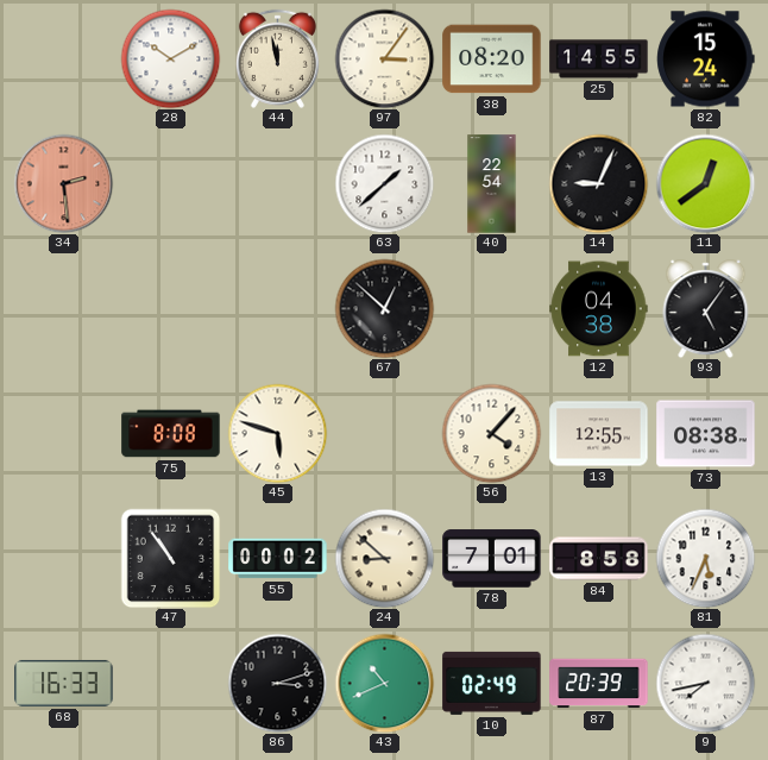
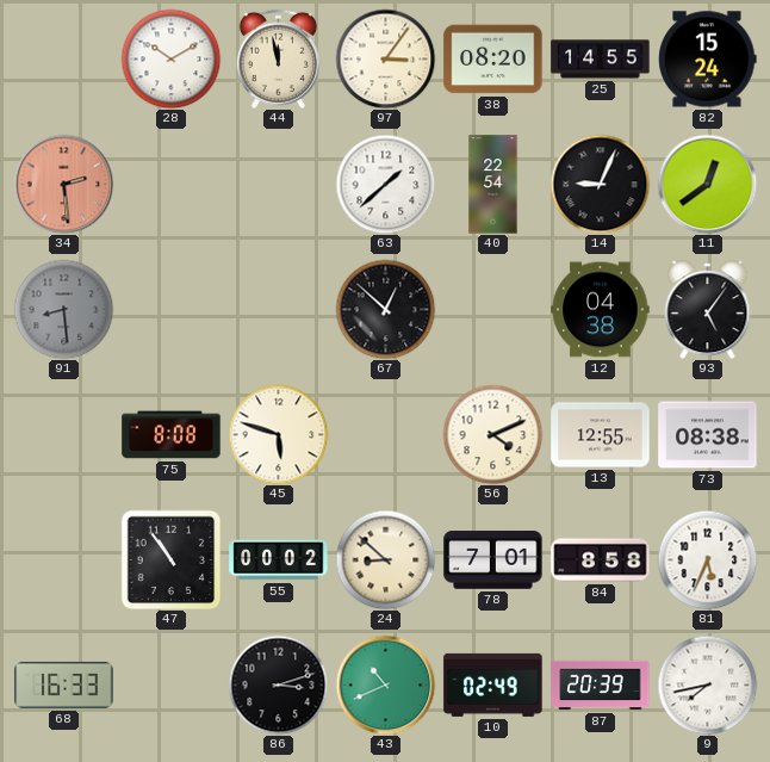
91: none -> 8:29
56: 4:07 -> 4:11
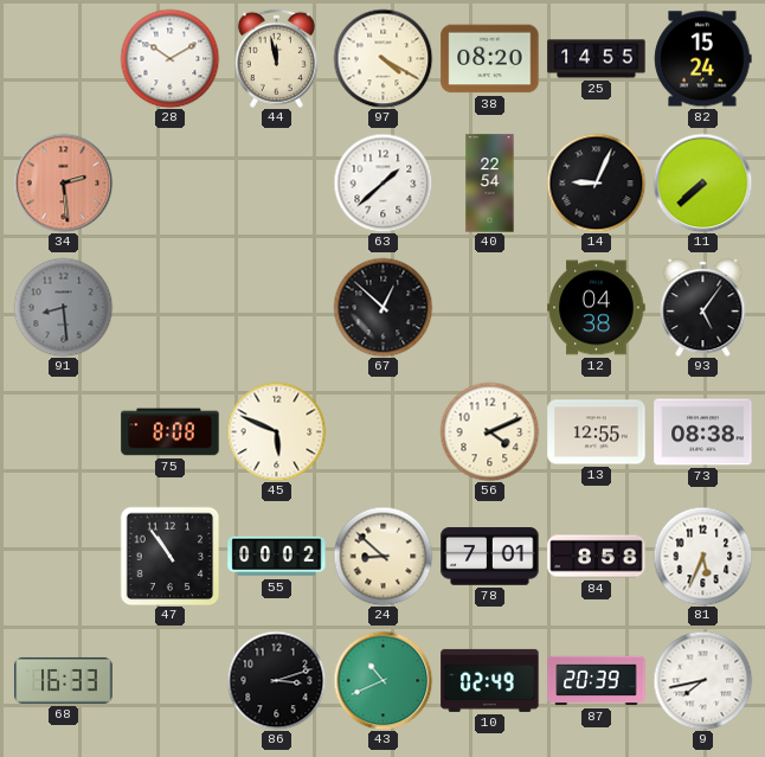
97: 3:06 -> 4:20
11: 12:39 -> 7:38
45: 5:48 -> 5:49
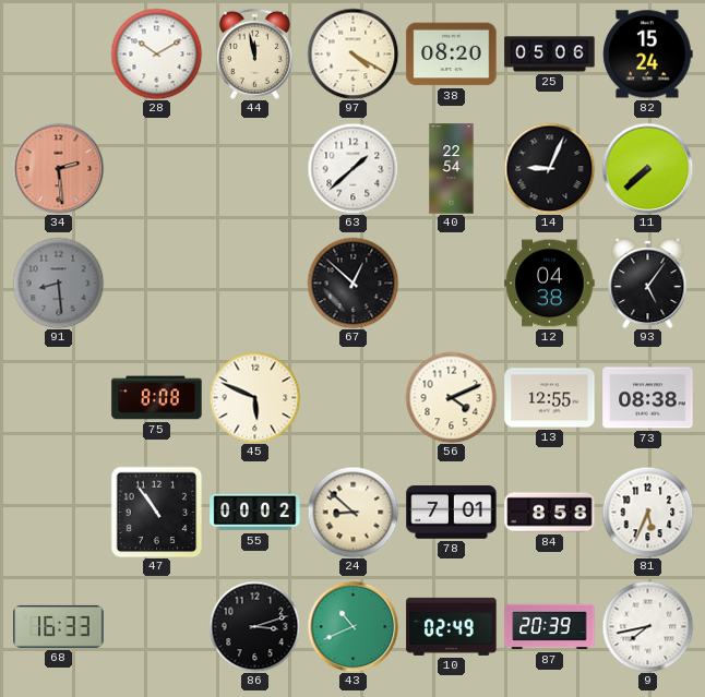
25: 14:55 -> 05:06
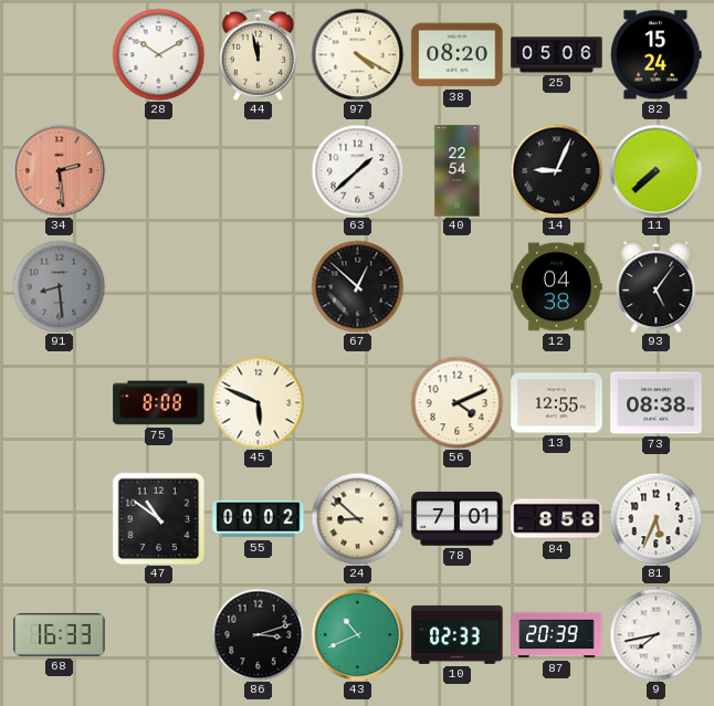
47: 10:54 -> 10:51
10: 02:49 -> 02:33
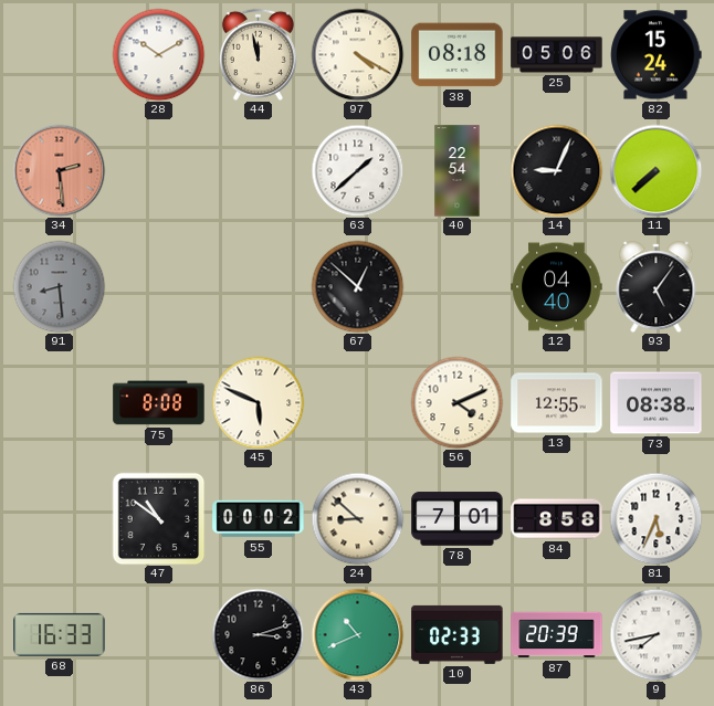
38: 08:20 -> 08:18
12: 04:38 -> 04:40
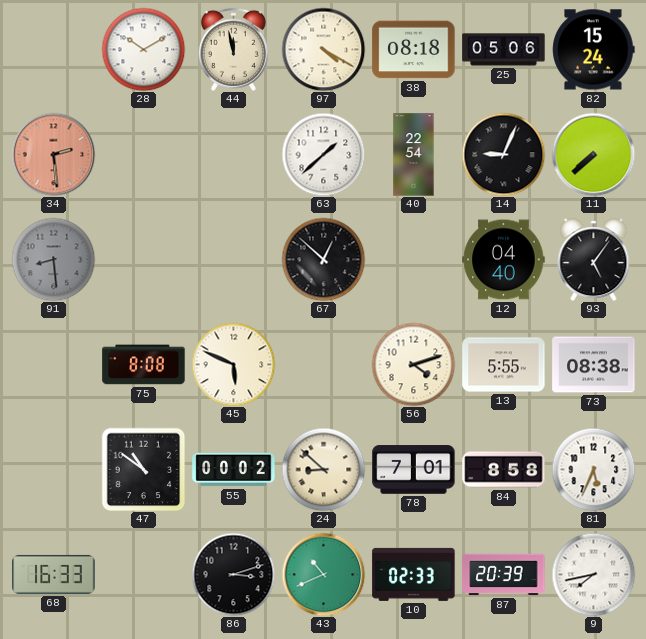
56: 4:11 -> 4:12
13: 12:55 -> 5:55
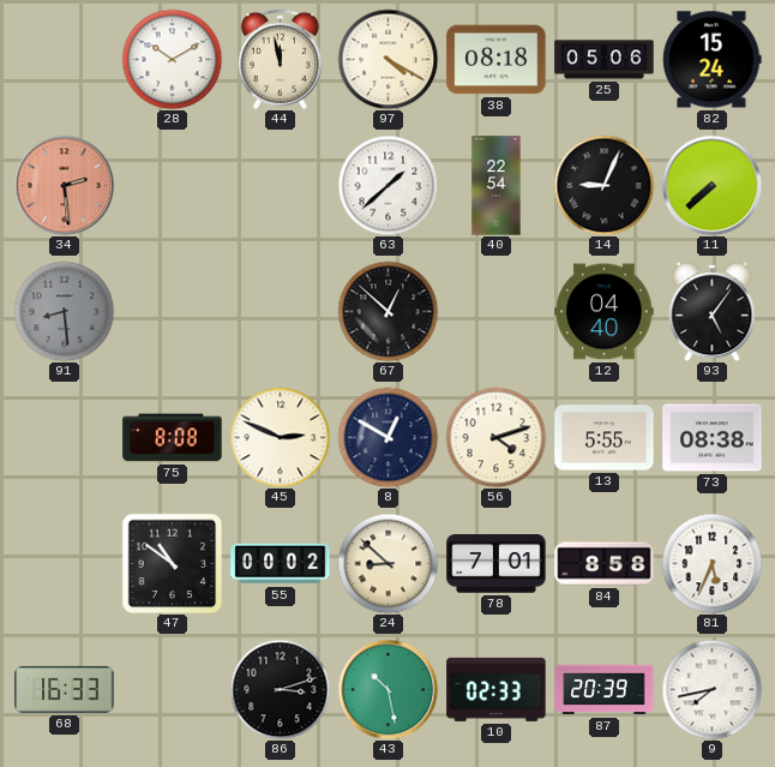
45: 5:49 -> 2:49
8: none -> 12:50
43: 10:41 -> 10:28
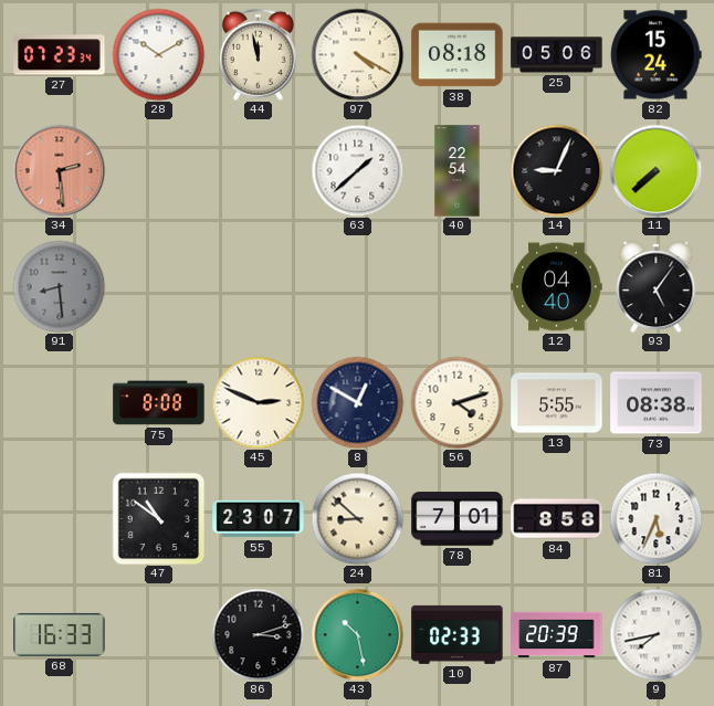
27: none -> 07:23
67: 12:52 -> none
55: 00:02 -> 23:07
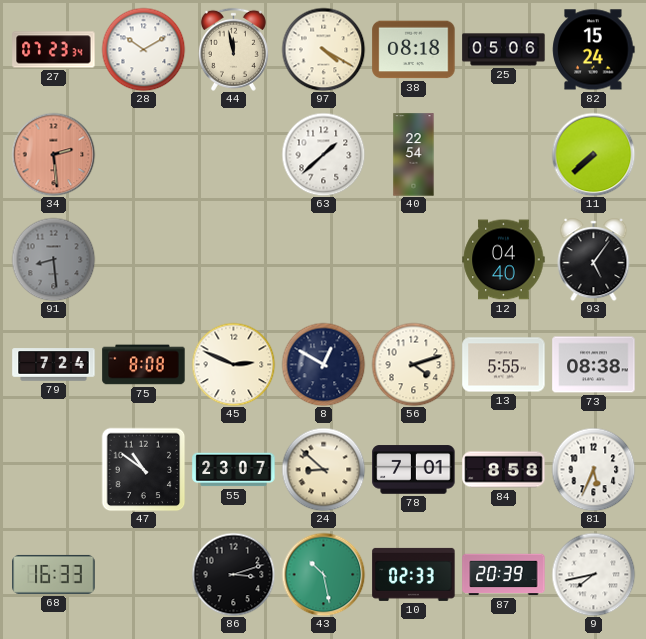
14: 9:04 -> none
79: none -> 7:24
